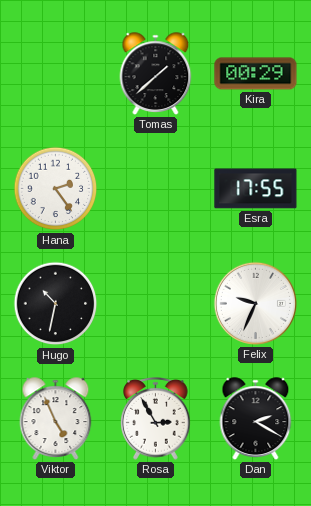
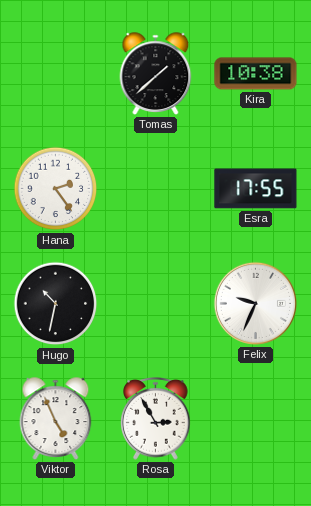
Kira: 00:29 -> 10:38
Dan: 2:20 -> none
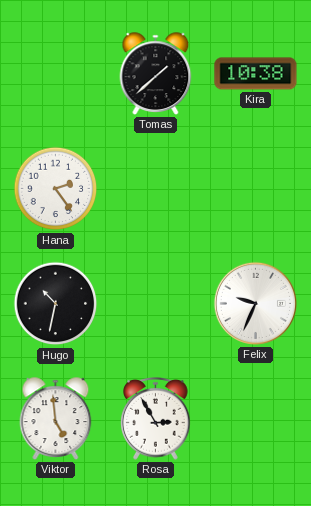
Esra: 17:55 -> none
Viktor: 4:56 -> 4:59
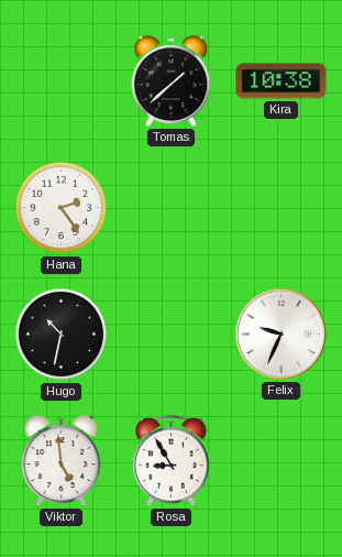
Rosa: 2:55 -> 8:55
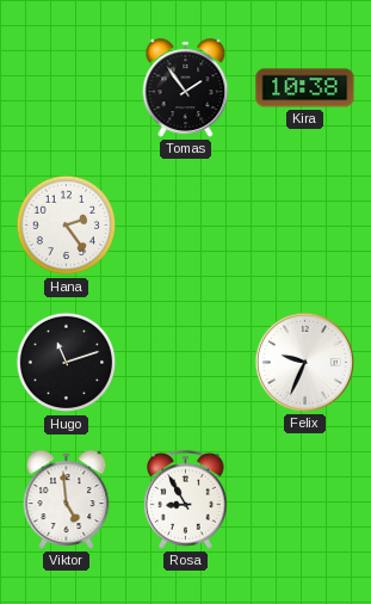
Tomas: 1:38 -> 1:54
Hugo: 10:32 -> 11:12
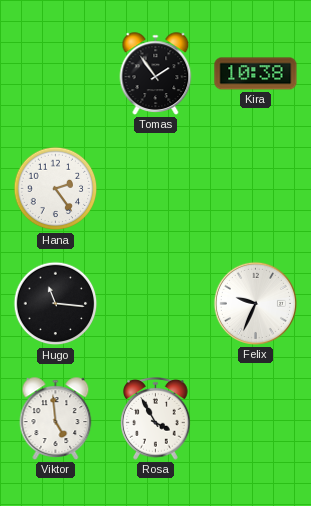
Hugo: 11:12 -> 11:16
Rosa: 8:55 -> 3:55
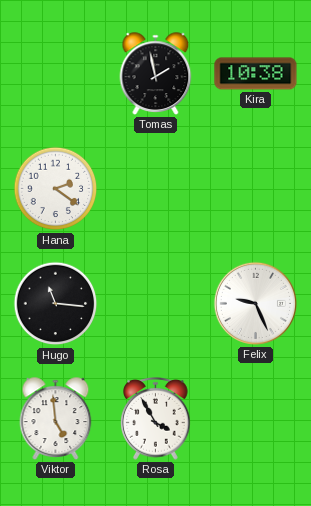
Tomas: 1:54 -> 1:58
Hana: 2:24 -> 2:21
Felix: 9:34 -> 9:26
